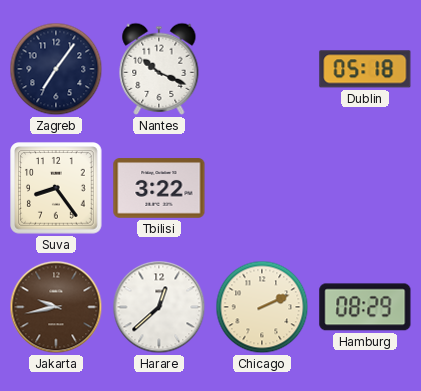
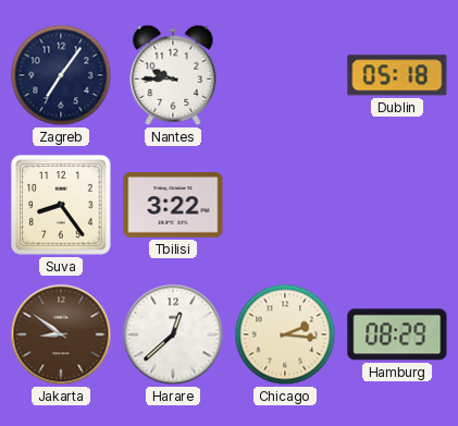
Nantes: 10:19 -> 9:45
Jakarta: 9:43 -> 8:51
Chicago: 2:11 -> 2:16
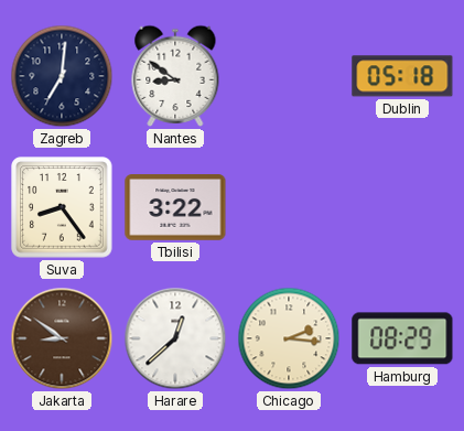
Zagreb: 7:06 -> 7:01
Nantes: 9:45 -> 8:51
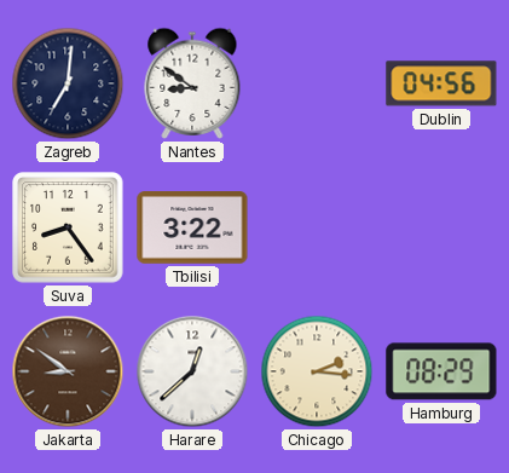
Dublin: 05:18 -> 04:56
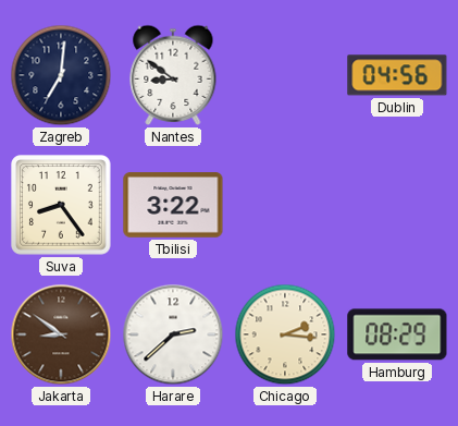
Harare: 12:38 -> 2:38
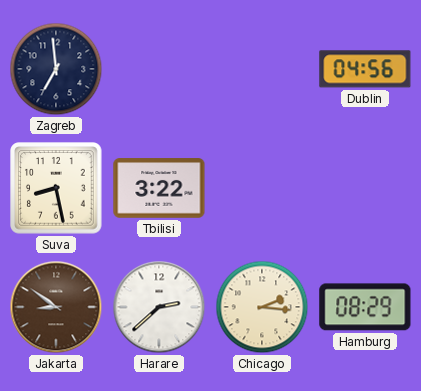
Zagreb: 7:01 -> 6:59
Nantes: 8:51 -> none
Suva: 8:24 -> 8:28
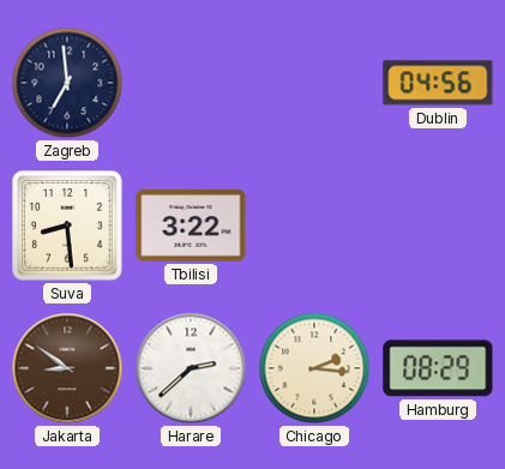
Suva: 8:28 -> 8:29
